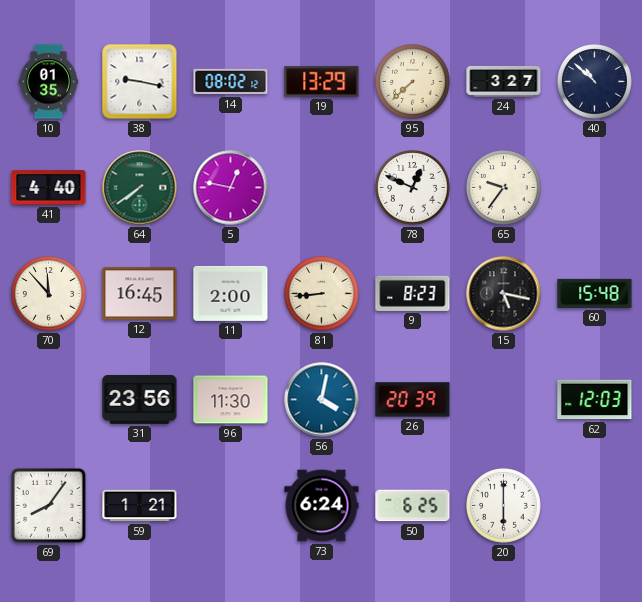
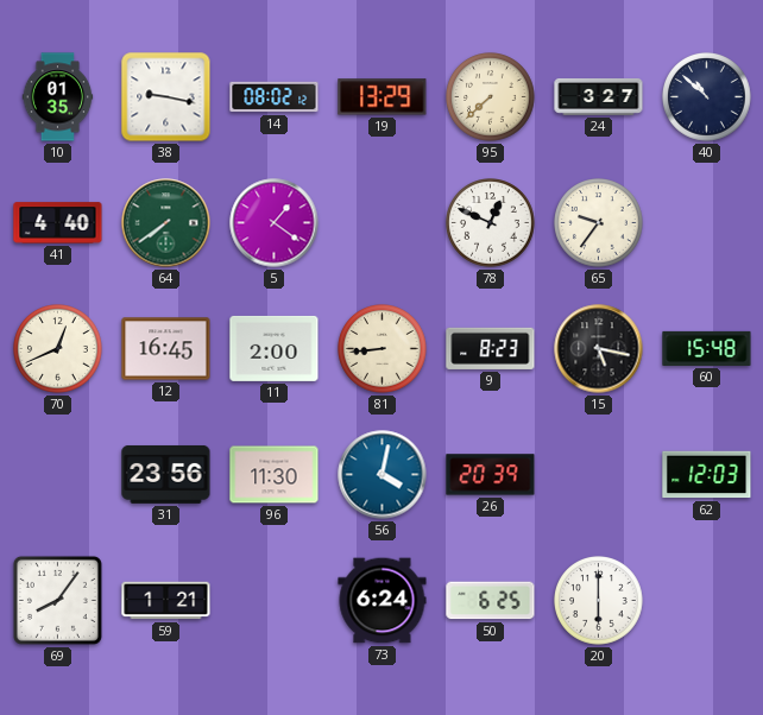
5: 12:47 -> 1:21
70: 11:53 -> 12:41
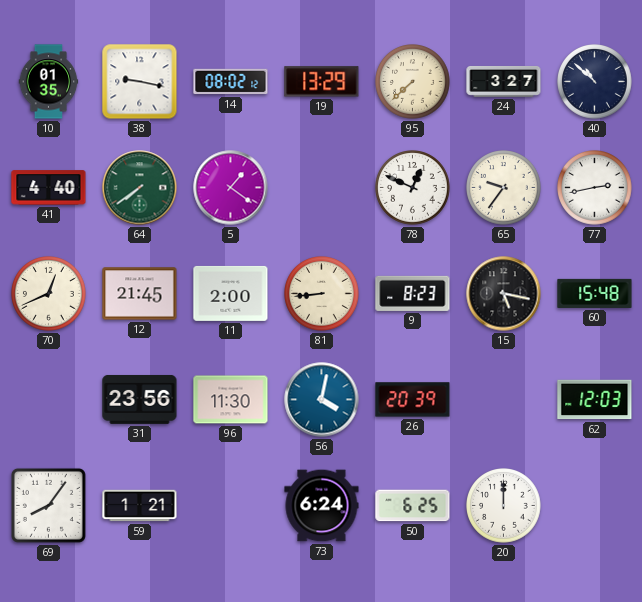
77: none -> 2:43
12: 16:45 -> 21:45
20: 6:00 -> 12:00
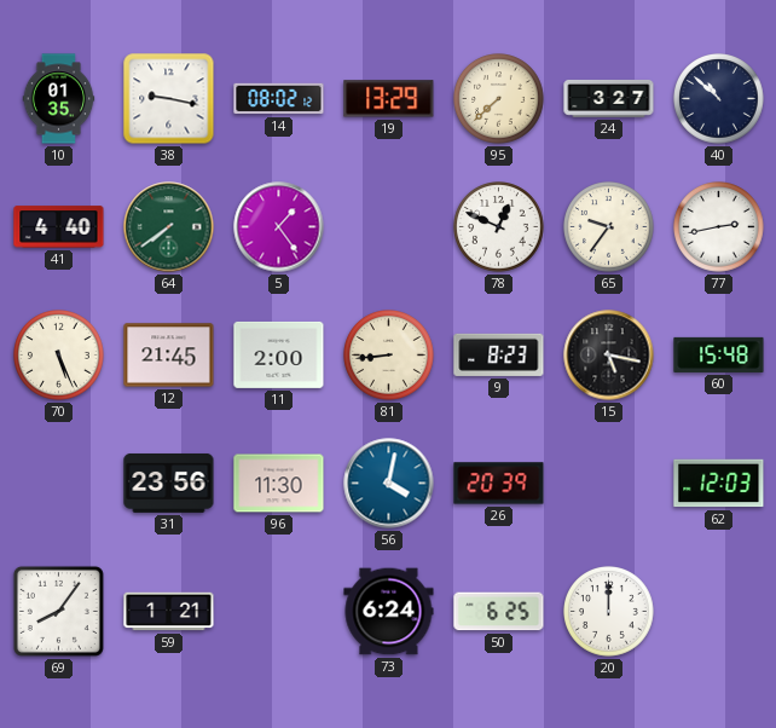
5: 1:21 -> 1:24
70: 12:41 -> 5:26
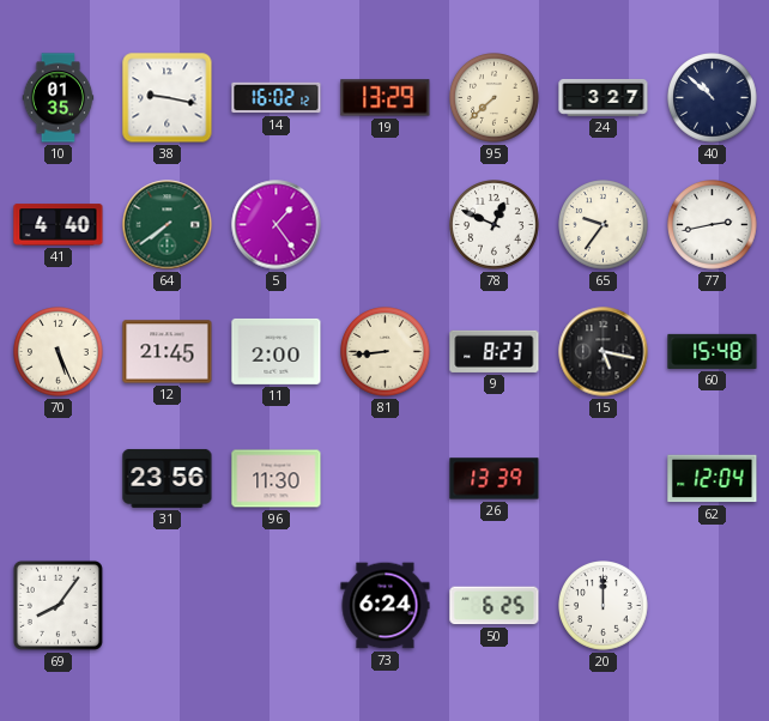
14: 08:02 -> 16:02
56: 4:02 -> none
26: 20:39 -> 13:39
62: 12:03 -> 12:04
59: 1:21 -> none
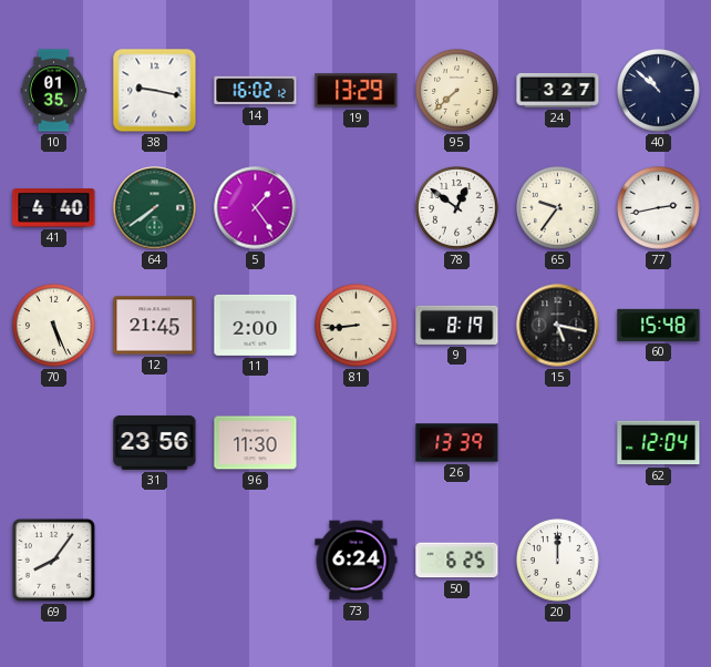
78: 12:49 -> 12:51
9: 8:23 -> 8:19
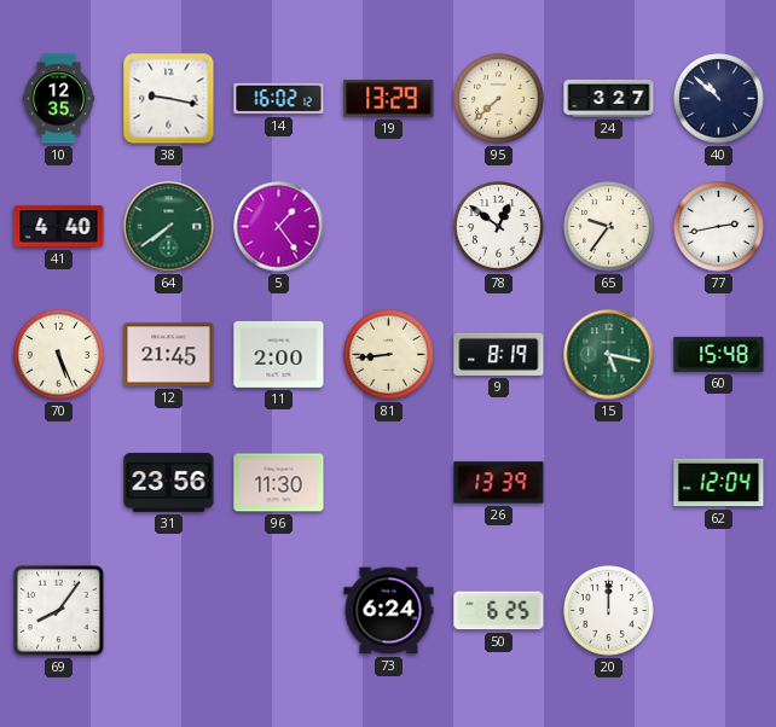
10: 01:35 -> 12:35
15 dial: black -> green
